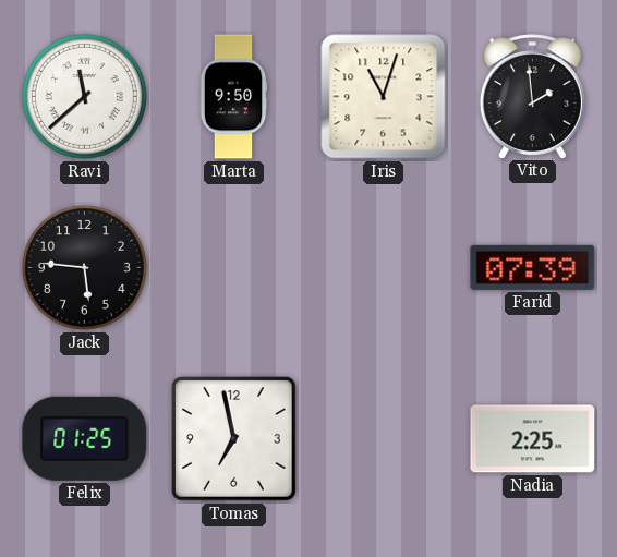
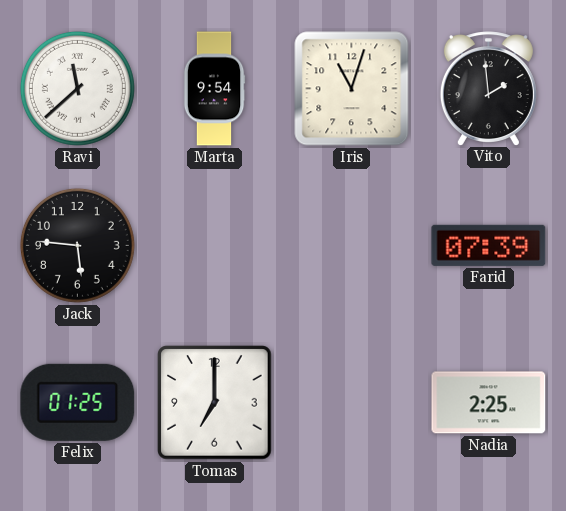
Marta: 9:50 -> 9:54
Tomas: 6:58 -> 7:00
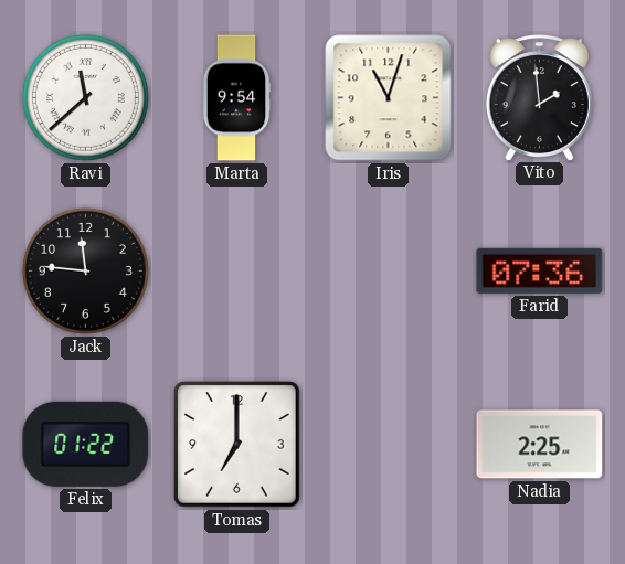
Jack: 5:46 -> 11:46
Farid: 07:39 -> 07:36
Felix: 01:25 -> 01:22
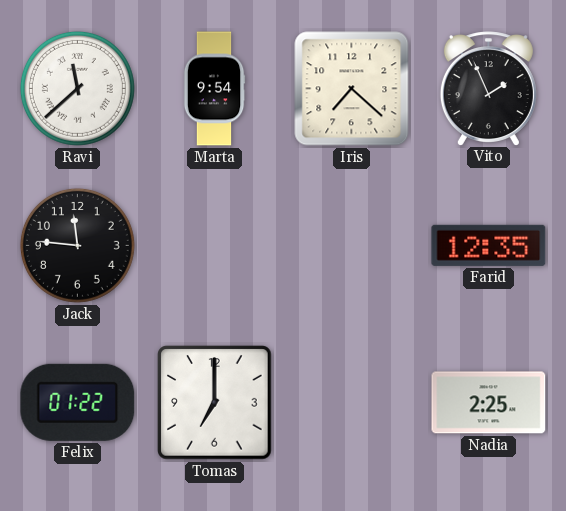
Iris: 11:03 -> 7:22
Vito: 1:59 -> 1:56
Farid: 07:36 -> 12:35
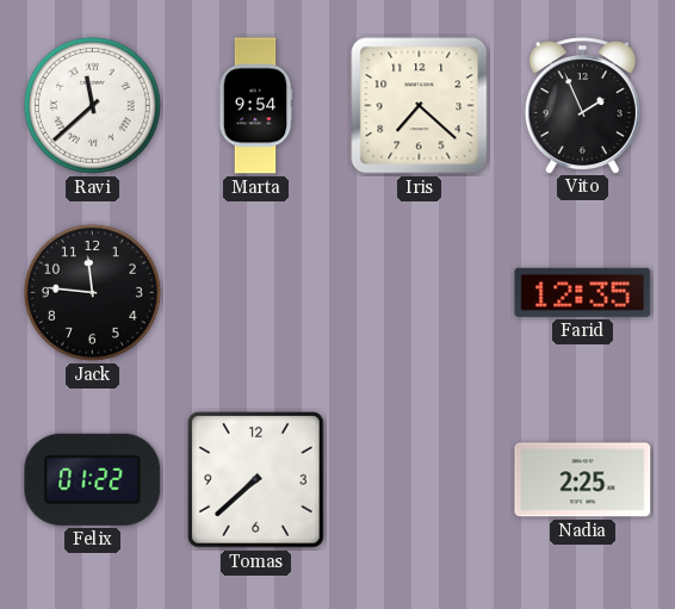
Tomas: 7:00 -> 7:38
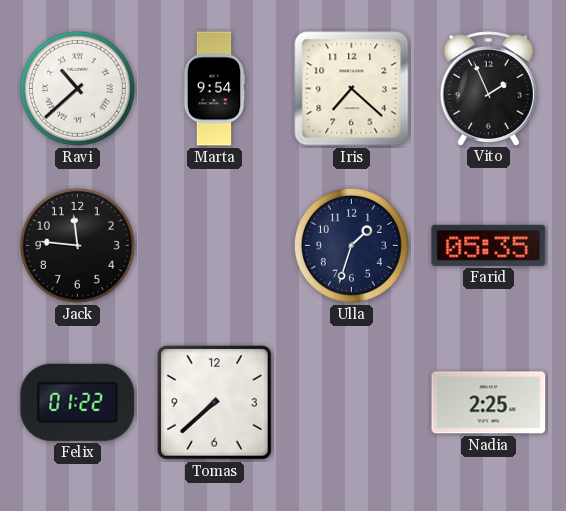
Ravi: 11:38 -> 10:38
Ulla: none -> 1:33
Farid: 12:35 -> 05:35
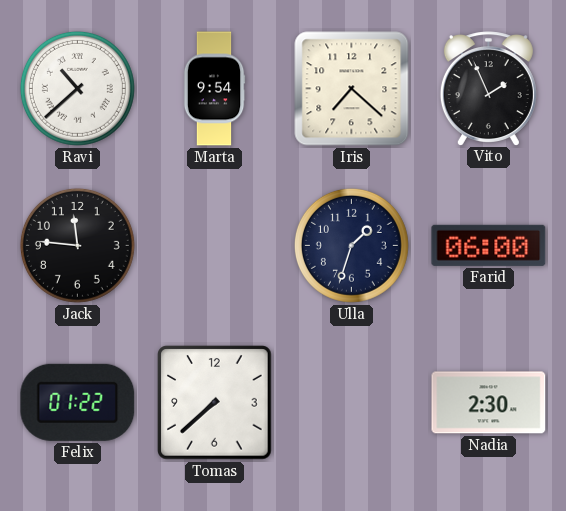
Farid: 05:35 -> 06:00
Nadia: 2:25 -> 2:30
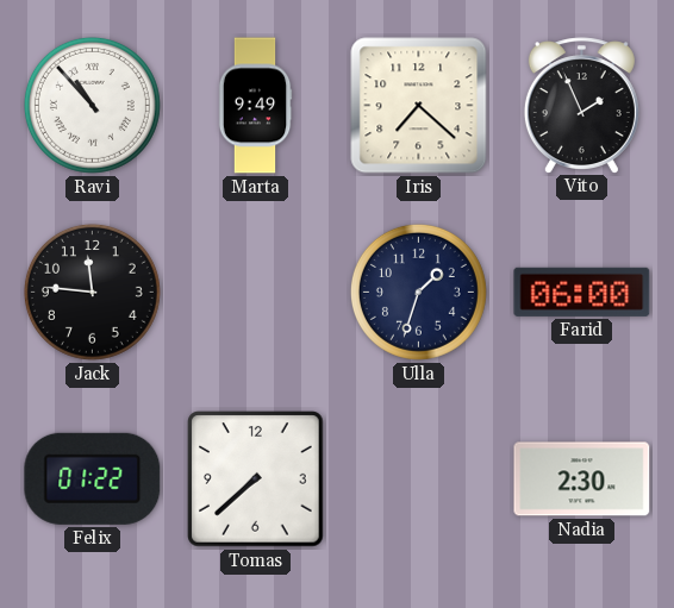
Ravi: 10:38 -> 10:53
Marta: 9:54 -> 9:49
